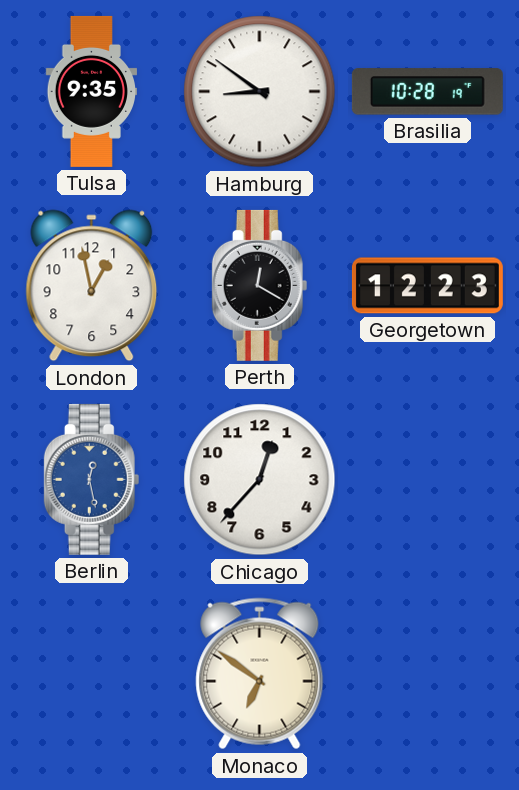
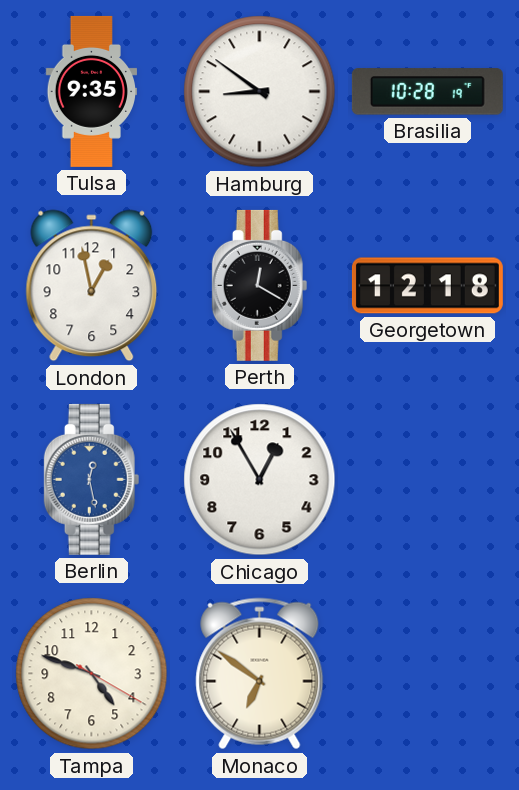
Georgetown: 12:23 -> 12:18
Chicago: 12:37 -> 12:55
Tampa: none -> 4:48
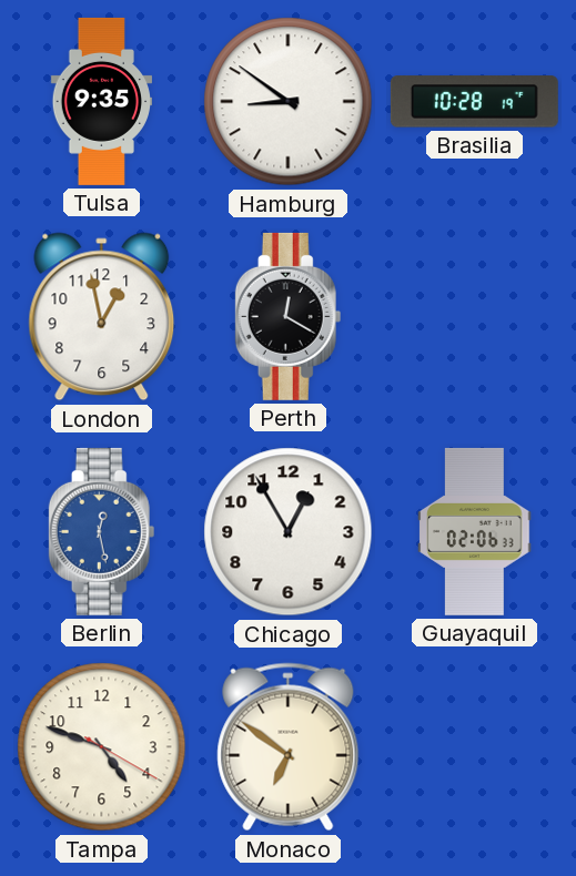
Georgetown: 12:18 -> none
Guayaquil: none -> 02:06
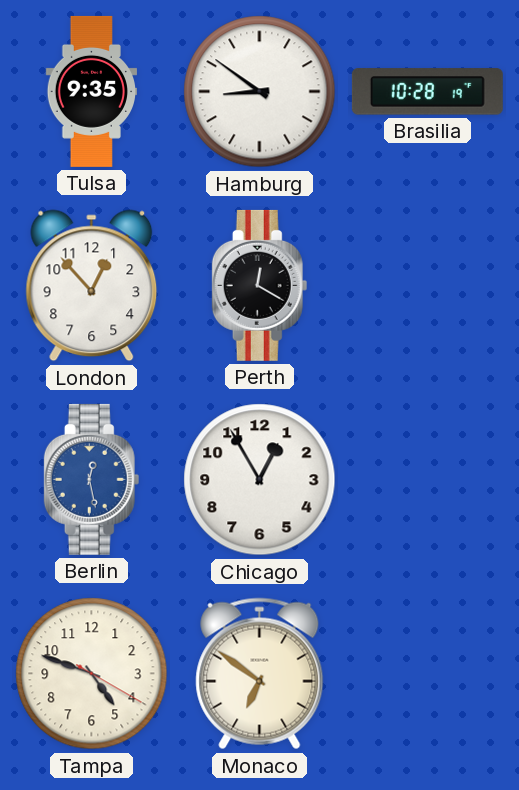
London: 12:58 -> 12:53
Guayaquil: 02:06 -> none
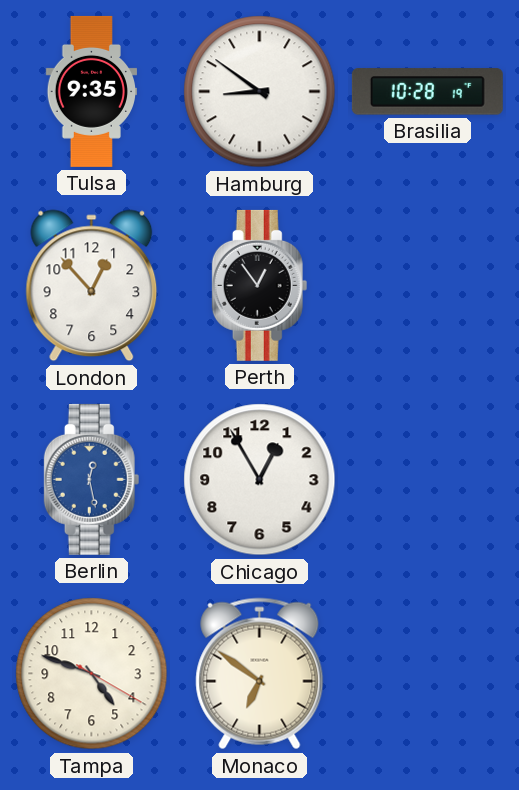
Perth: 12:20 -> 12:54
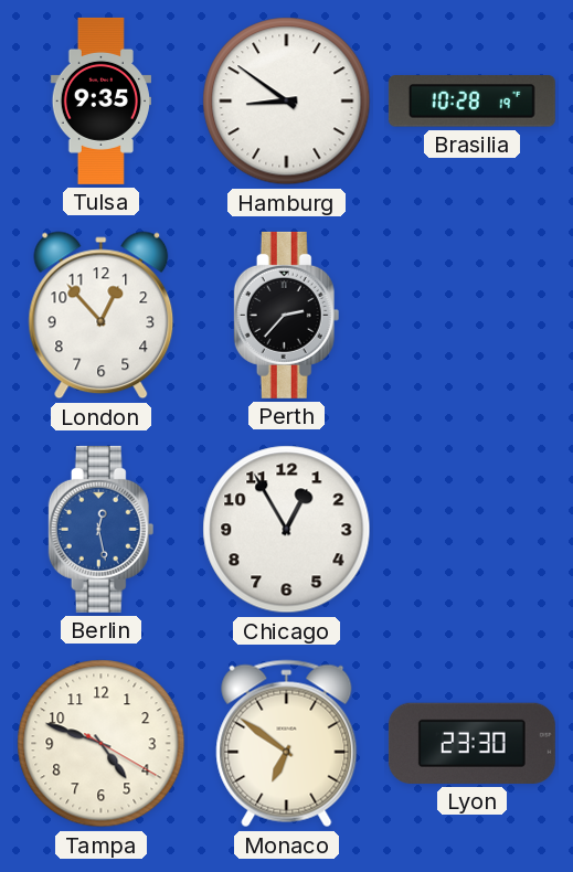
Perth: 12:54 -> 2:37
Lyon: none -> 23:30
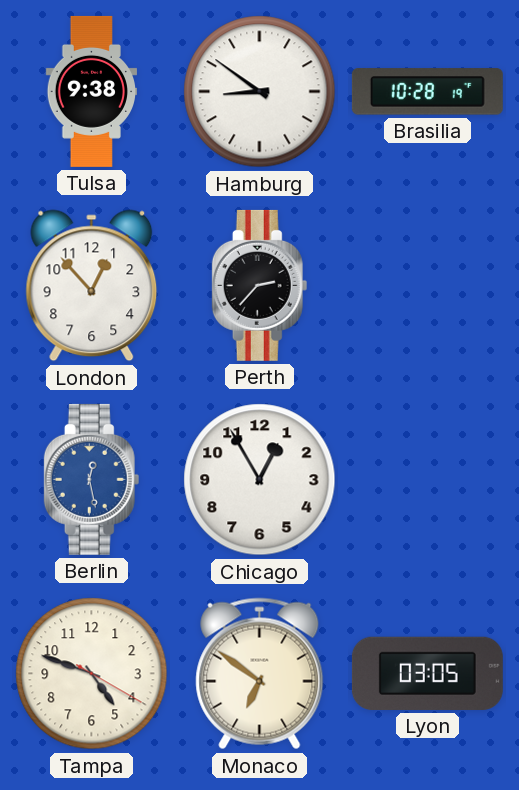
Tulsa: 9:35 -> 9:38
Lyon: 23:30 -> 03:05
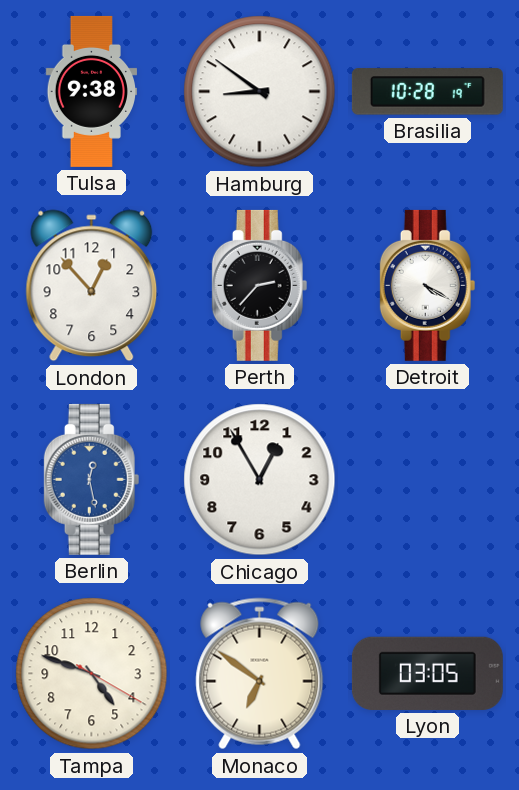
Detroit: none -> 4:20
